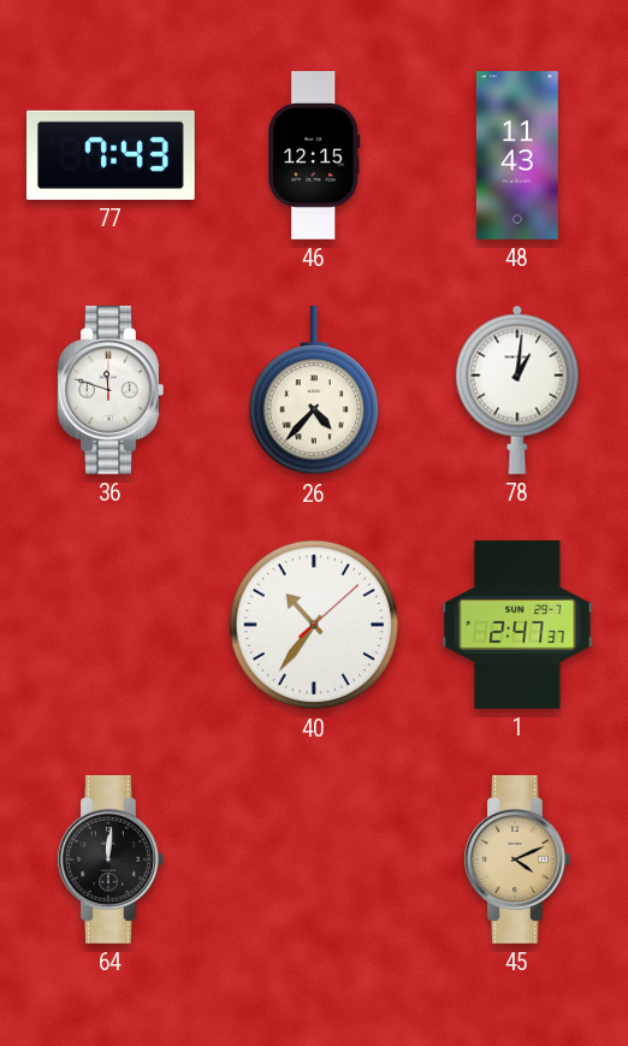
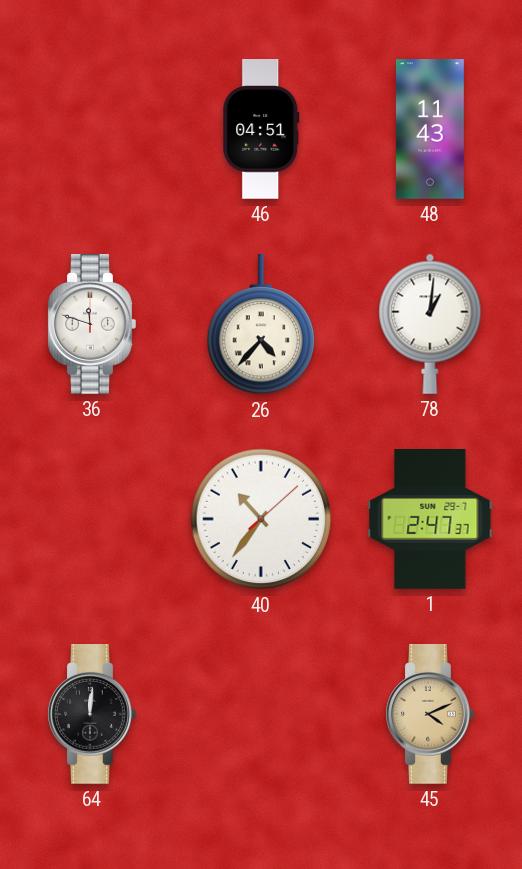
77: 7:43 -> none
46: 12:15 -> 04:51
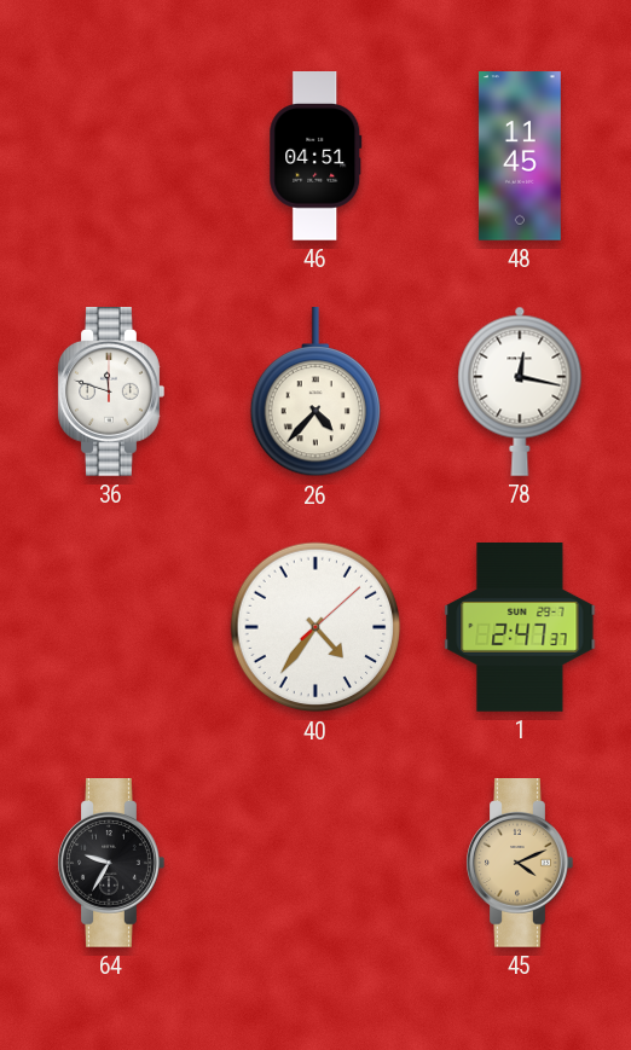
48: 11:43 -> 11:45
78: 1:01 -> 12:17
40: 10:36 -> 4:36
64: 12:01 -> 9:35
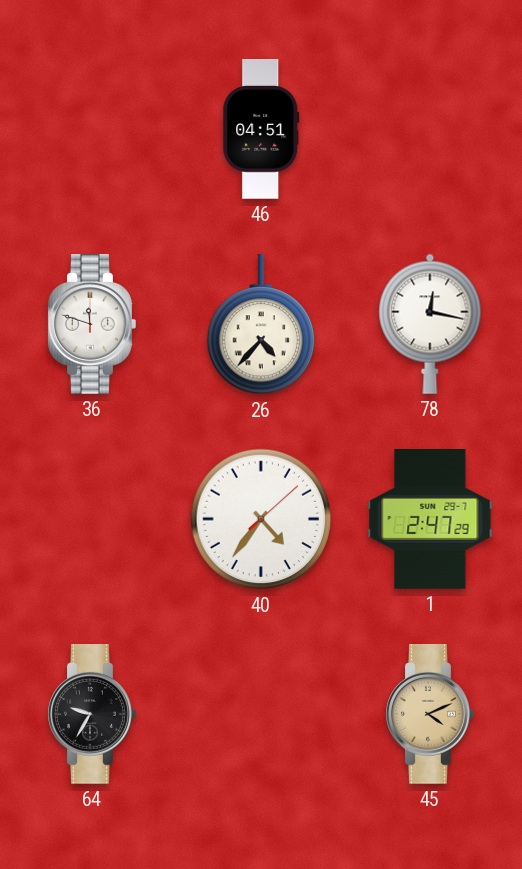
48: 11:45 -> none
1: 2:47:37 -> 2:47:29
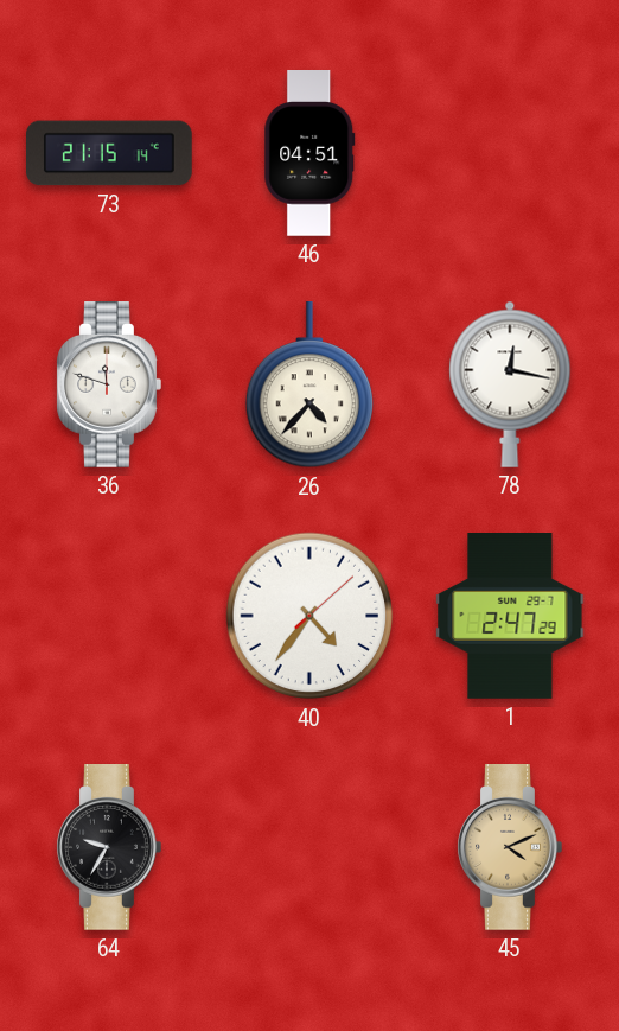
73: none -> 21:15
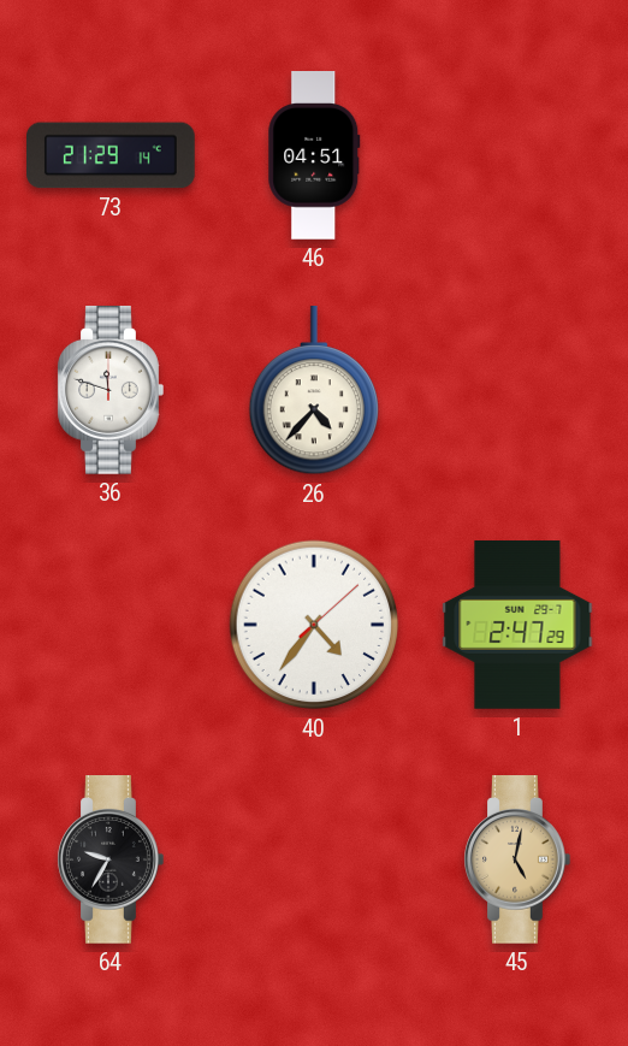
73: 21:15 -> 21:29
78: 12:17 -> none
45: 4:11 -> 5:02
